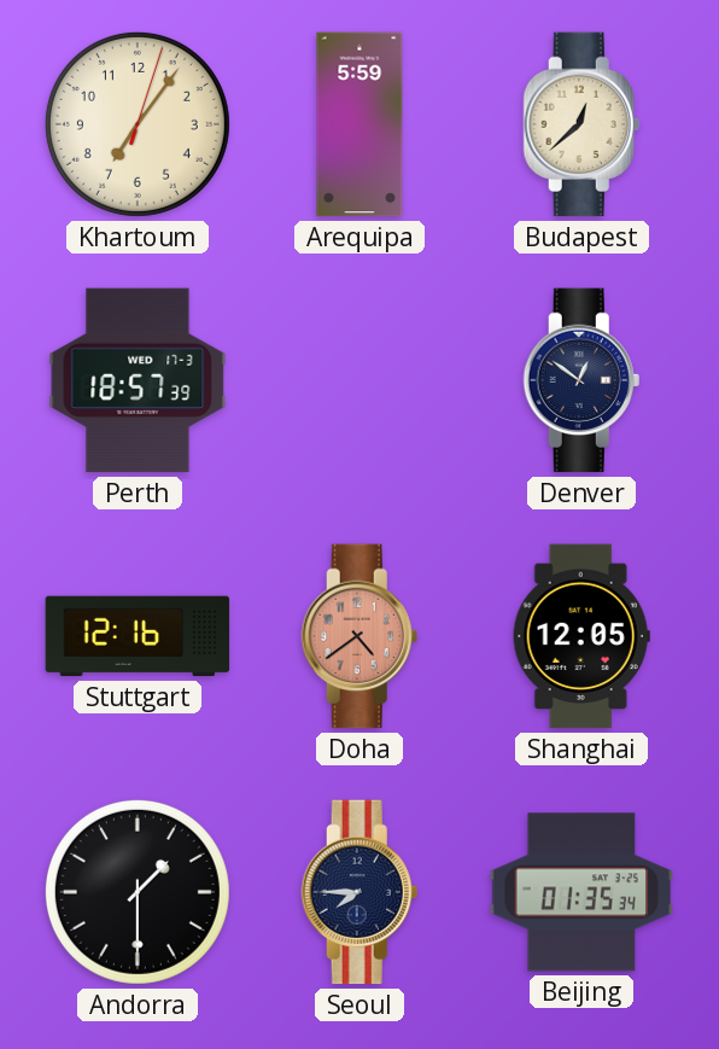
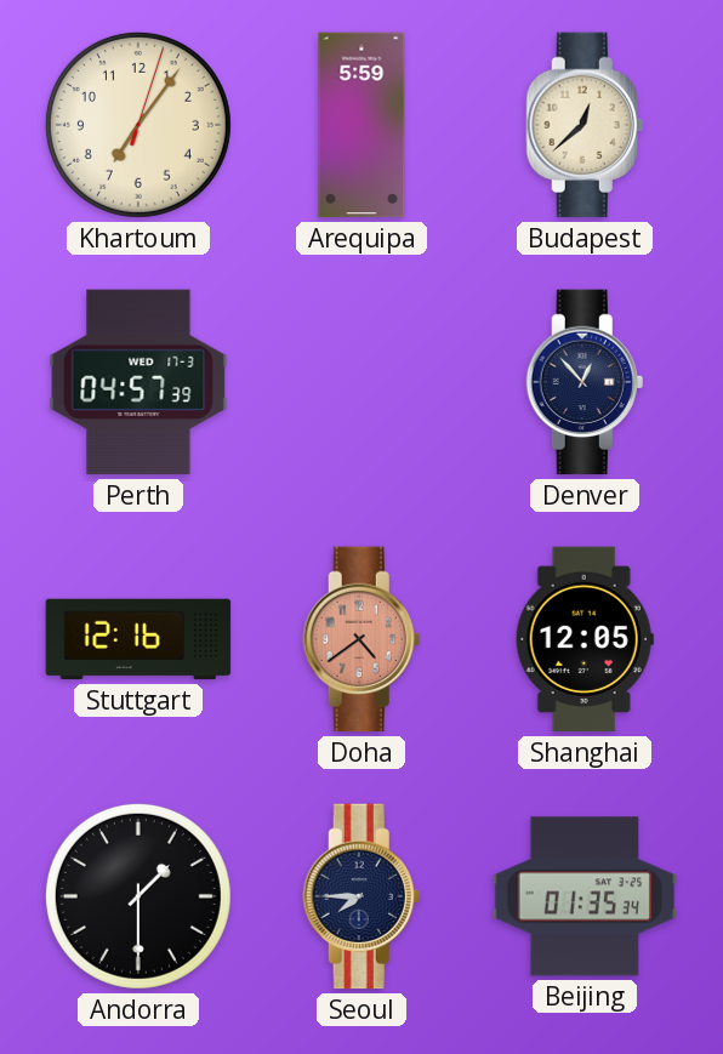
Perth: 18:57 -> 04:57
Denver: 12:51 -> 12:53
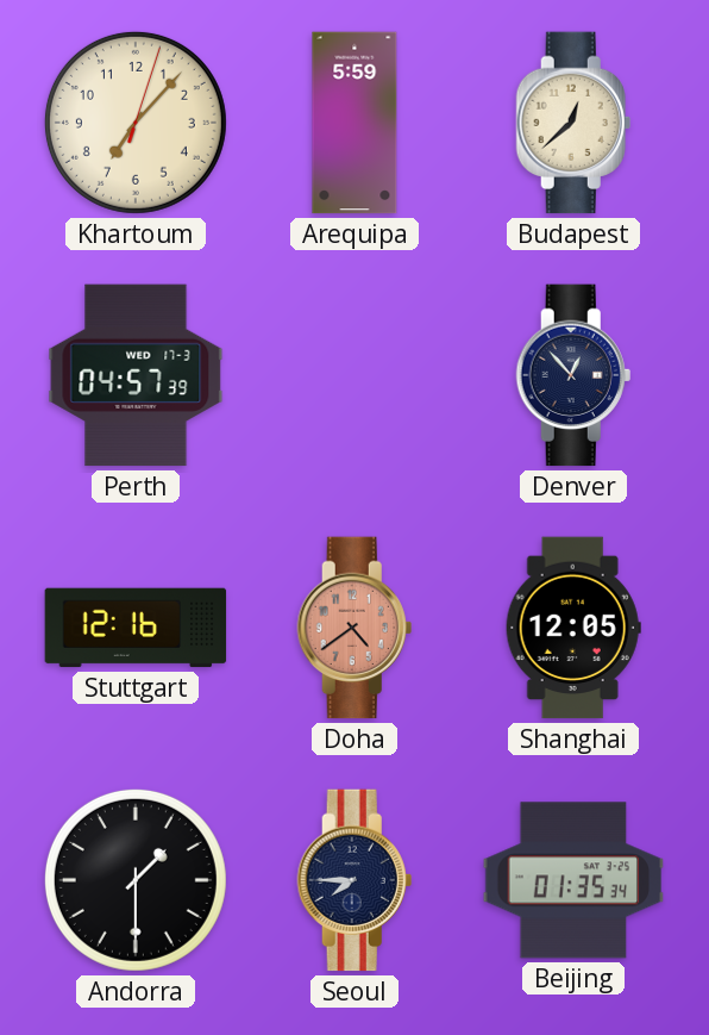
Khartoum: 7:06 -> 7:07
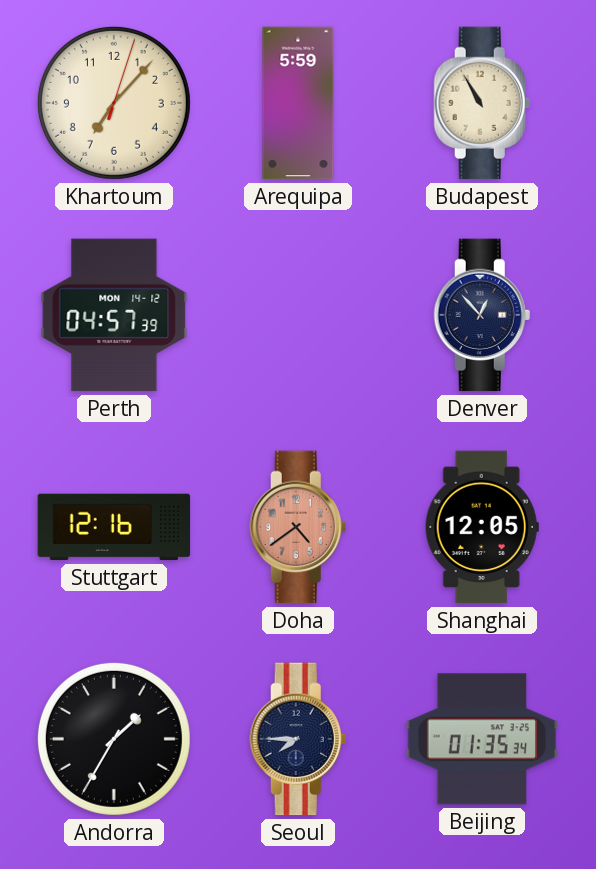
Budapest: 12:38 -> 10:55
Perth date: WED 17-3 -> MON 14-12
Andorra: 1:30 -> 1:35
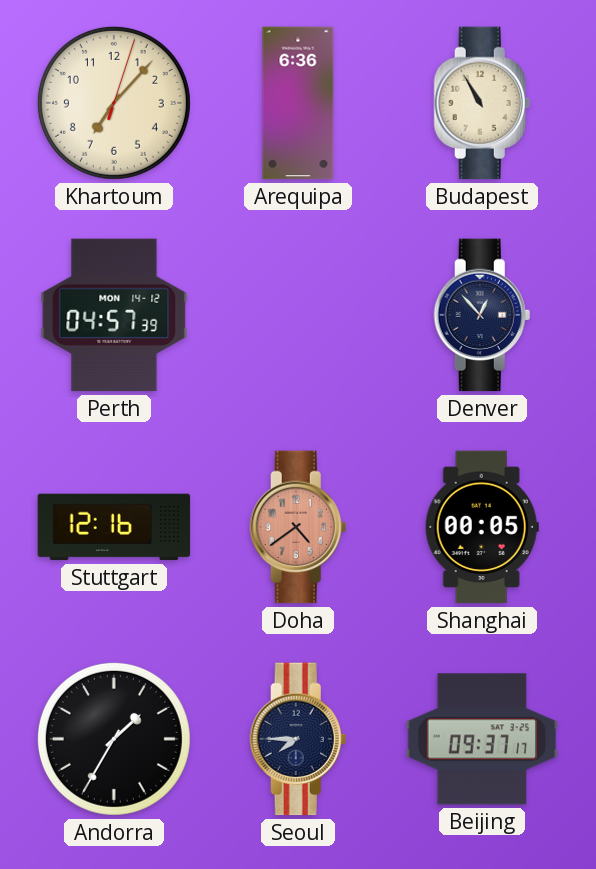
Arequipa: 5:59 -> 6:36
Shanghai: 12:05 -> 00:05
Beijing: 01:35 -> 09:37
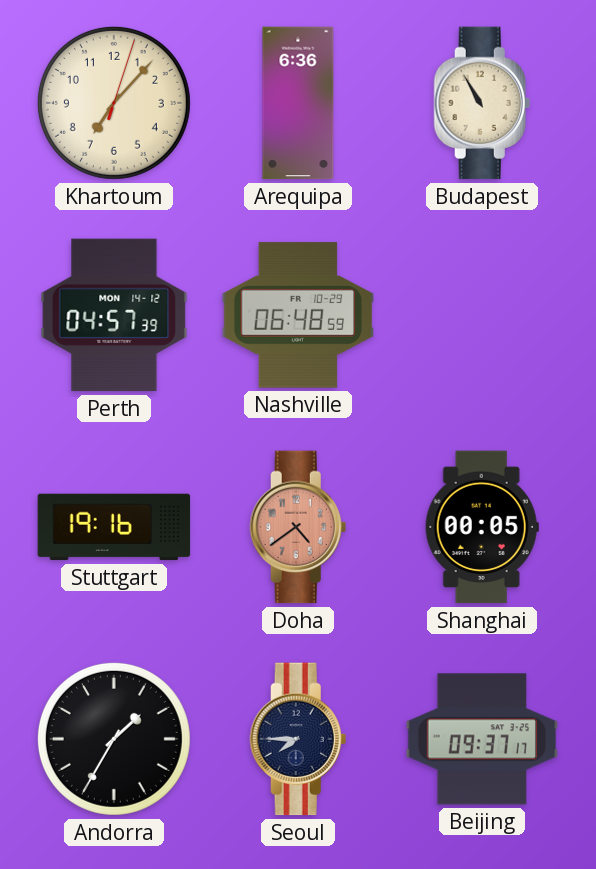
Nashville: none -> 06:48
Denver: 12:53 -> none
Stuttgart: 12:16 -> 19:16
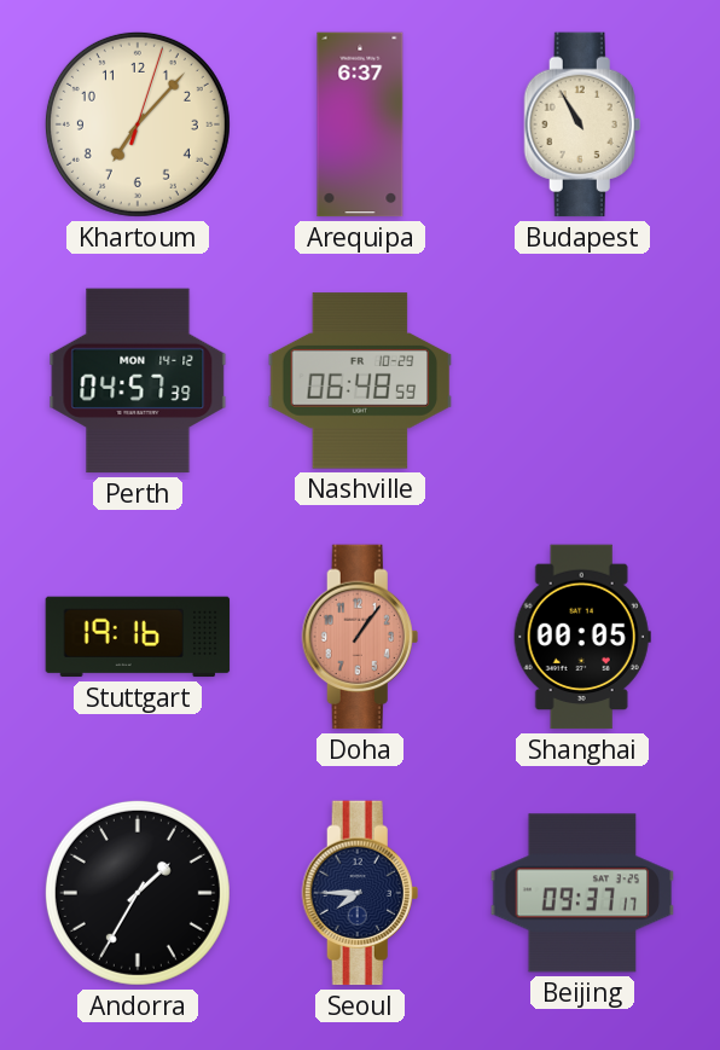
Arequipa: 6:36 -> 6:37
Doha: 4:39 -> 1:06
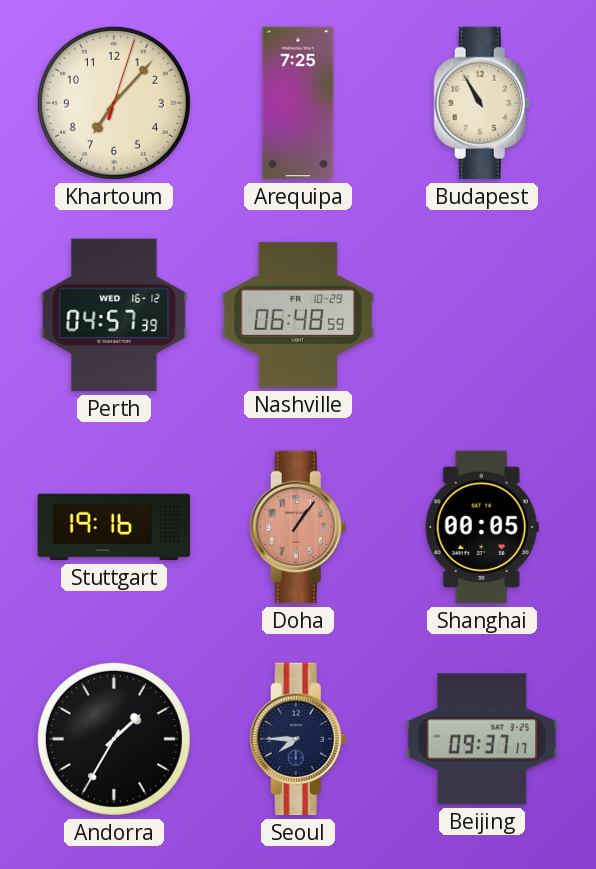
Arequipa: 6:37 -> 7:25
Perth date: MON 14-12 -> WED 16-12
